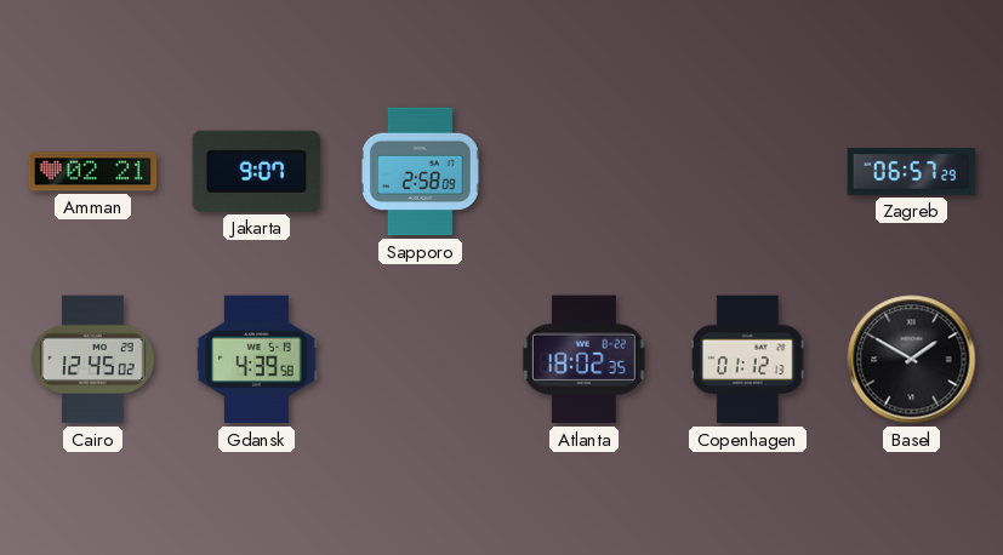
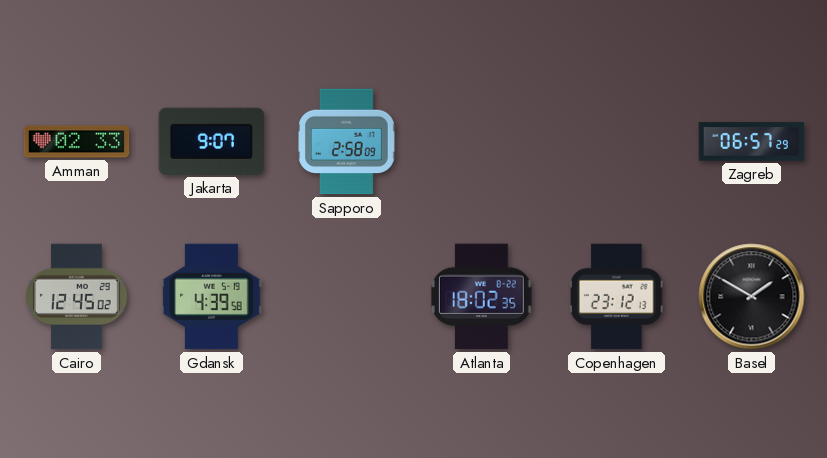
Amman: 02:21 -> 02:33
Copenhagen: 01:12 -> 23:12
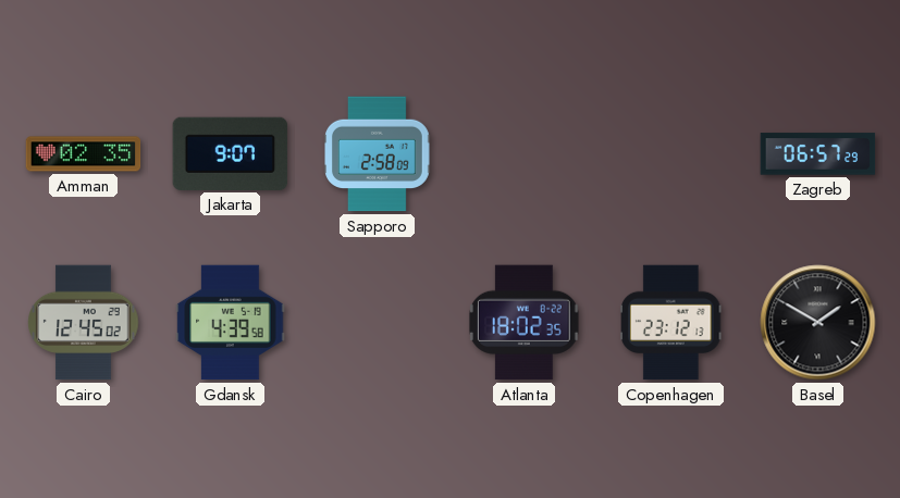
Amman: 02:33 -> 02:35
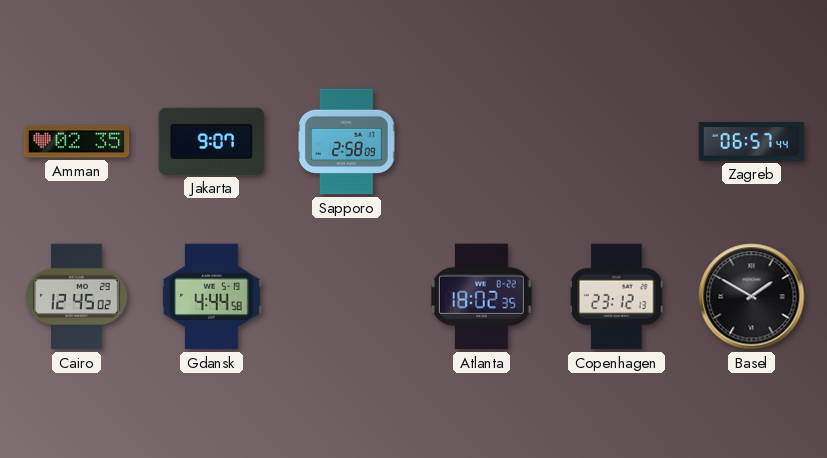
Zagreb: 06:57:29 -> 06:57:44
Gdansk: 4:39 -> 4:44
